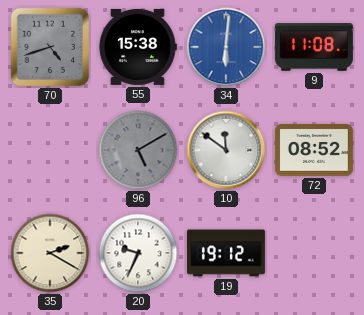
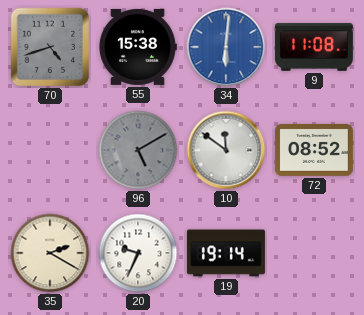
19: 19:12 -> 19:14
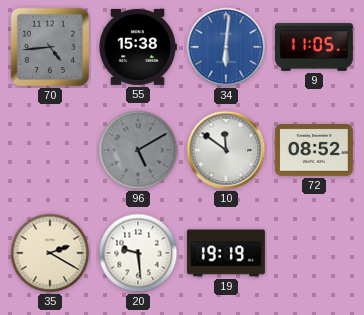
70: 4:42 -> 4:44
9: 11:08 -> 11:05
20: 9:34 -> 9:29
19: 19:14 -> 19:19
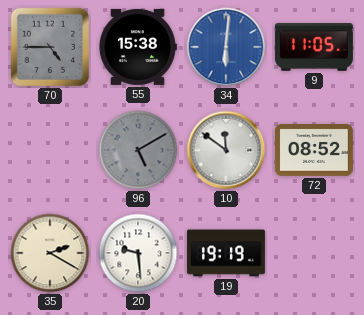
70: 4:44 -> 4:45
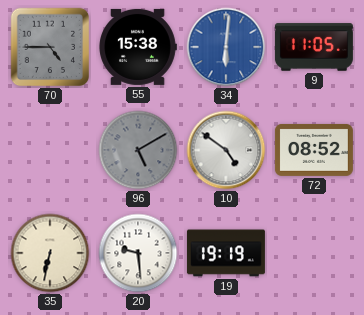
10: 11:51 -> 4:51
35: 2:20 -> 6:32
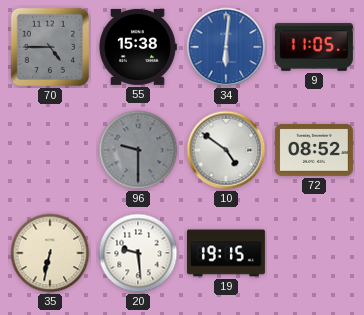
96: 5:10 -> 9:30
19: 19:19 -> 19:15
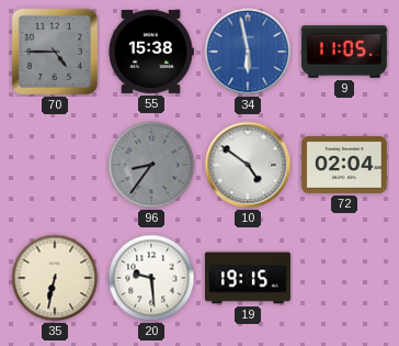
34: 6:01 -> 5:58
96: 9:30 -> 8:36
72: 08:52 -> 02:04
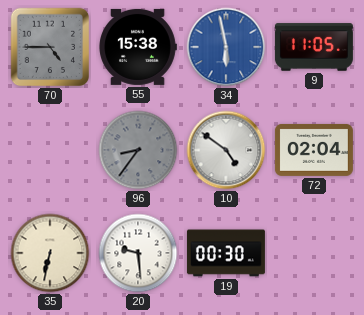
19: 19:15 -> 00:30
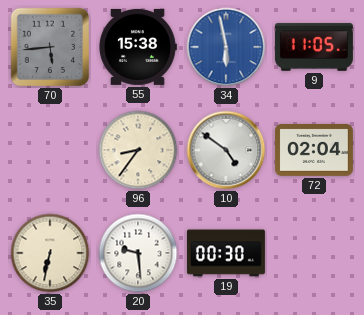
70: 4:45 -> 5:44
96 dial: grey -> cream
